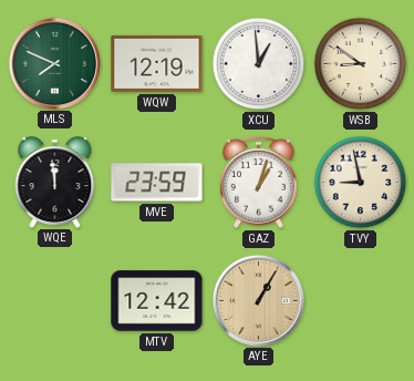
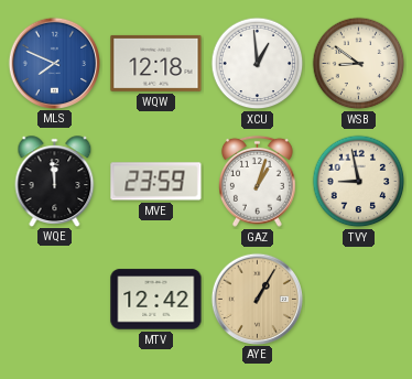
MLS dial: green -> blue
WQW: 12:19 -> 12:18
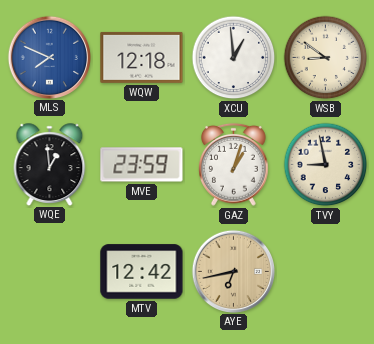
WQE: 11:59 -> 12:59
AYE: 1:05 -> 6:43
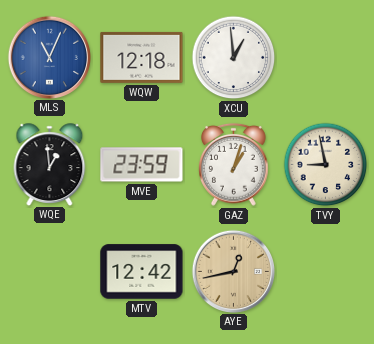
MLS: 7:49 -> 11:04
WSB: 8:51 -> none
AYE: 6:43 -> 12:43
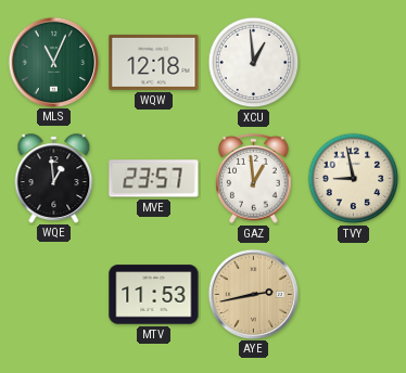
MLS dial: blue -> green
MVE: 23:59 -> 23:57
GAZ: 1:03 -> 12:59
MTV: 12:42 -> 11:53
AYE: 12:43 -> 2:43
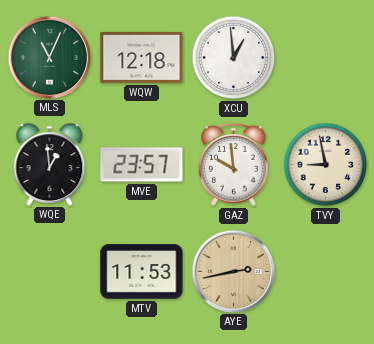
GAZ: 12:59 -> 9:59
